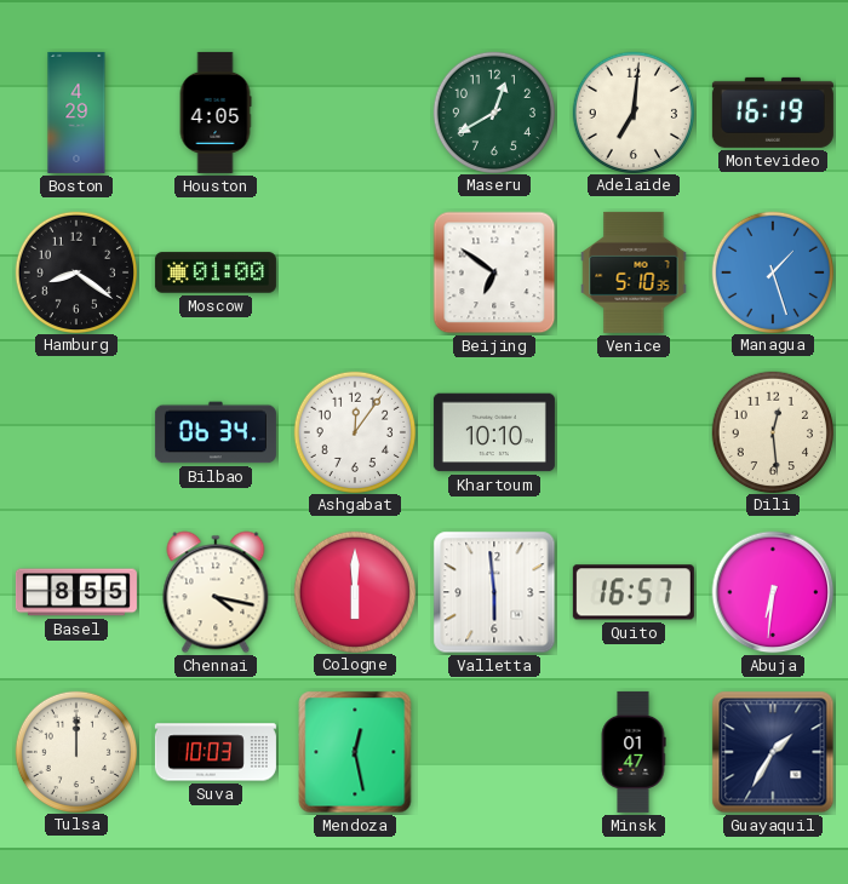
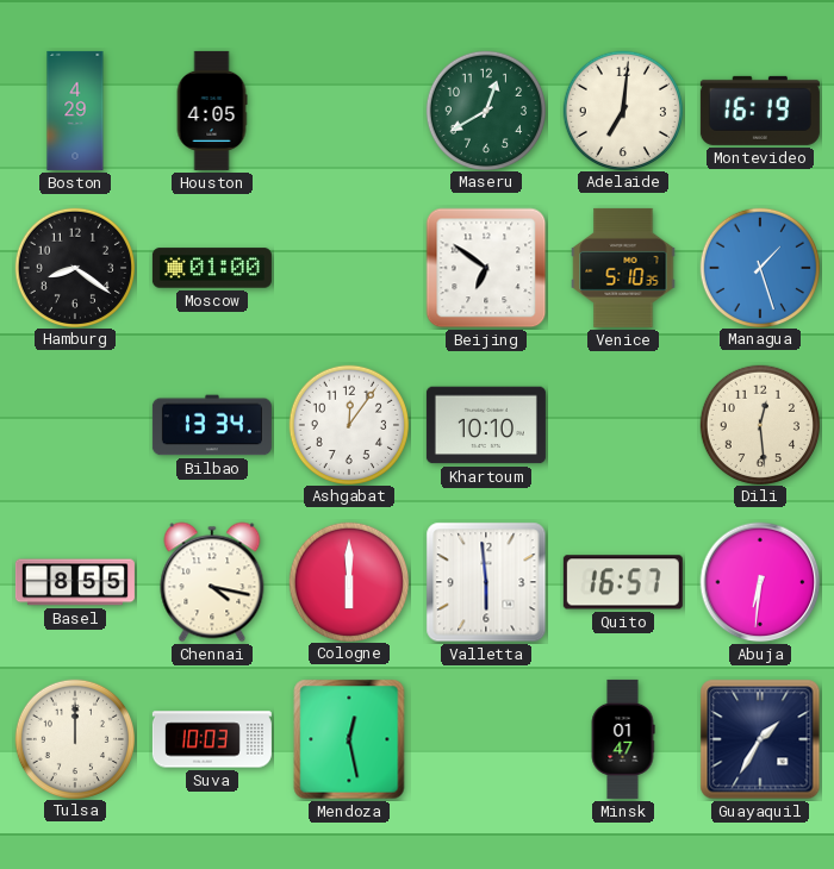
Bilbao: 06:34 -> 13:34
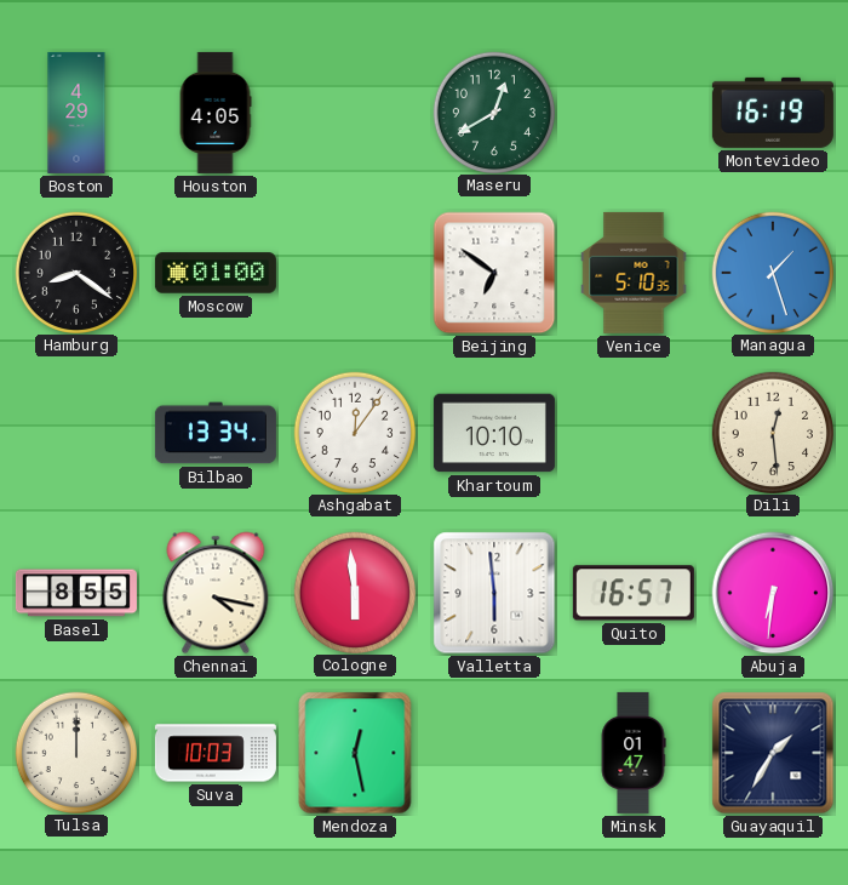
Adelaide: 7:01 -> none
Cologne: 6:00 -> 5:59
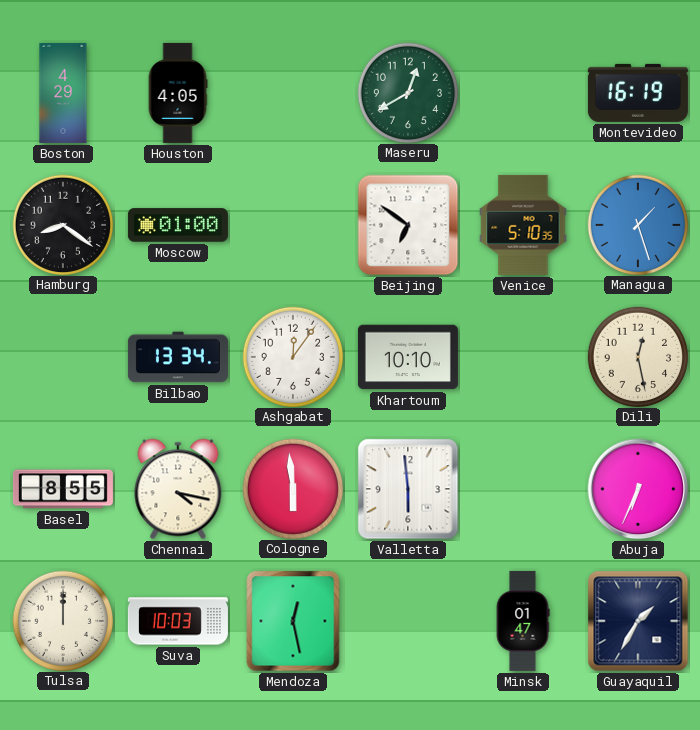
Dili: 12:29 -> 12:28
Quito: 16:57 -> none
Abuja: 6:31 -> 6:34
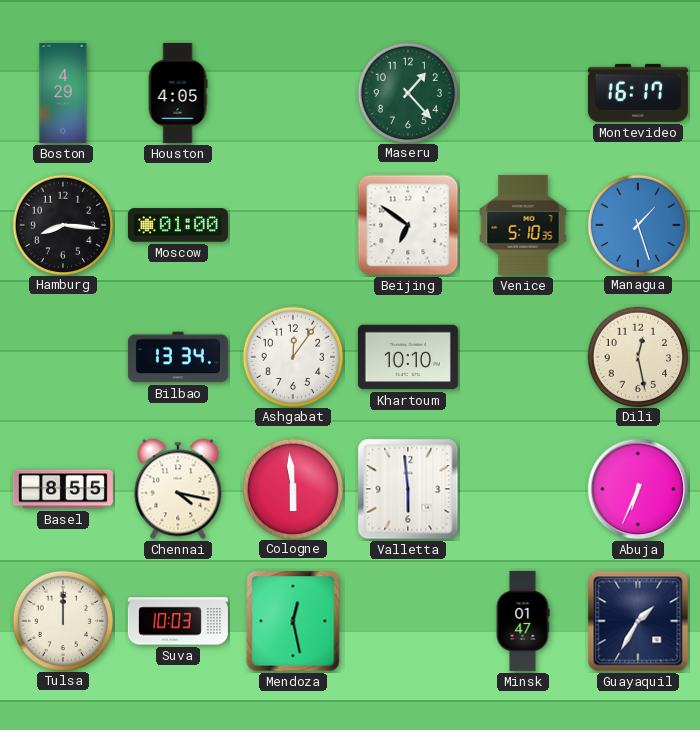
Maseru: 12:40 -> 1:23
Montevideo: 16:19 -> 16:17
Hamburg: 8:21 -> 8:16
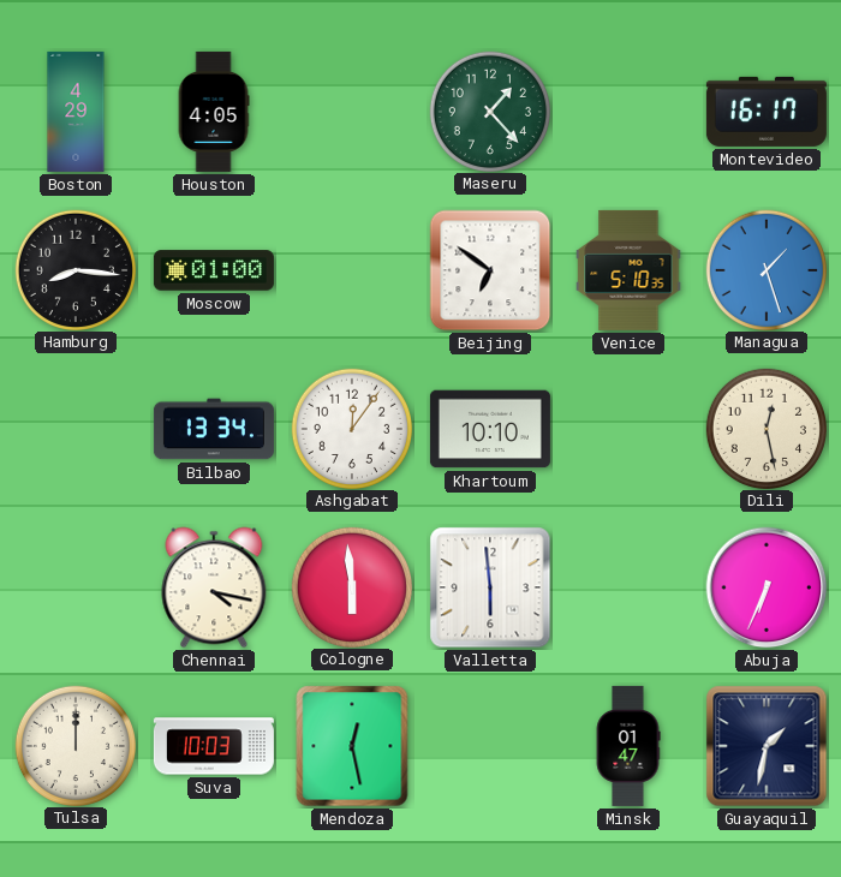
Basel: 8:55 -> none
Guayaquil: 1:35 -> 1:32
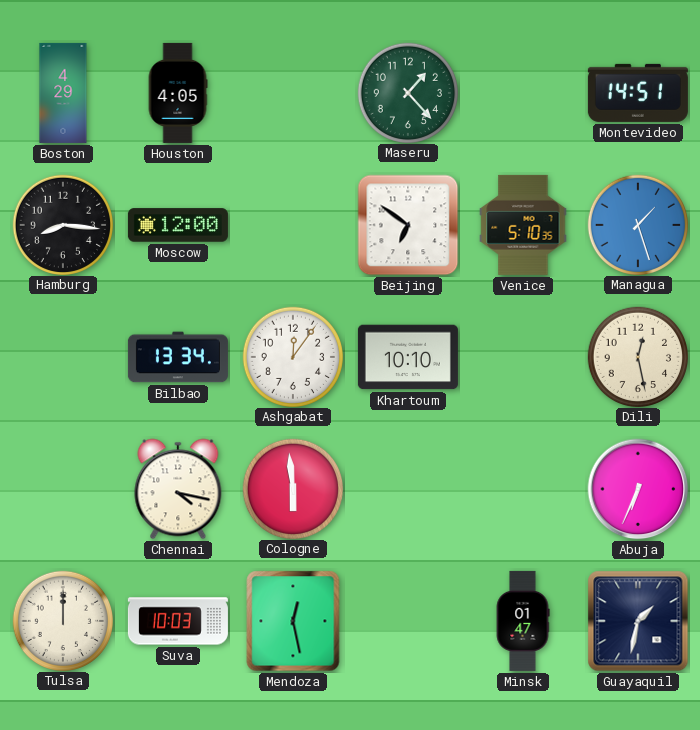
Montevideo: 16:17 -> 14:51
Moscow: 01:00 -> 12:00
Valletta: 5:59 -> none
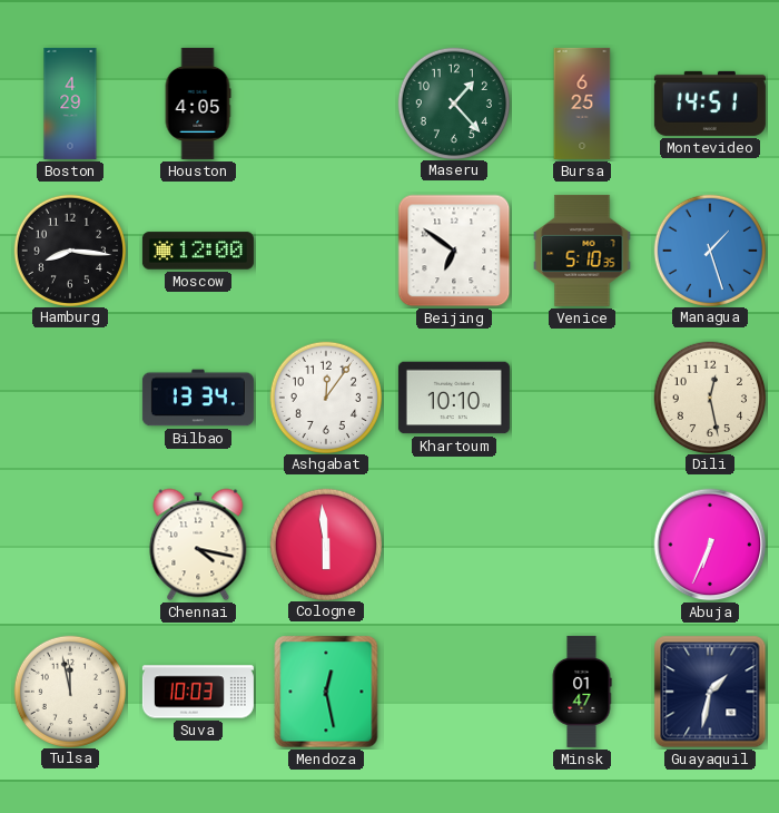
Bursa: none -> 6:25
Tulsa: 12:00 -> 11:58
